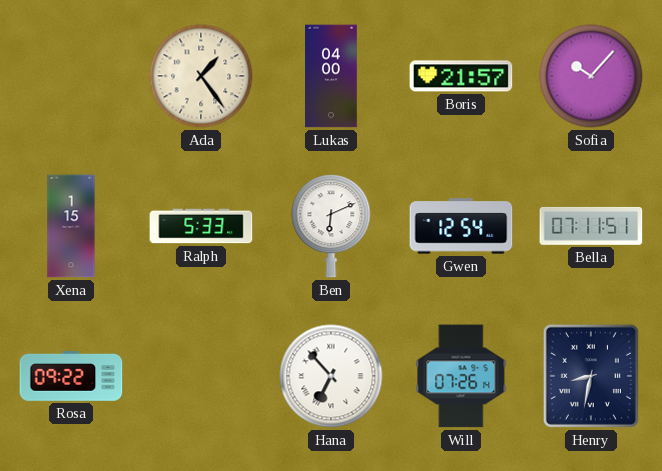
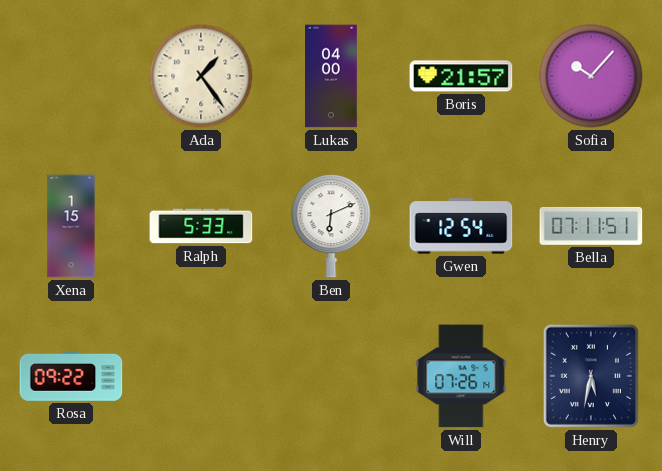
Hana: 6:53 -> none
Henry: 8:32 -> 5:32
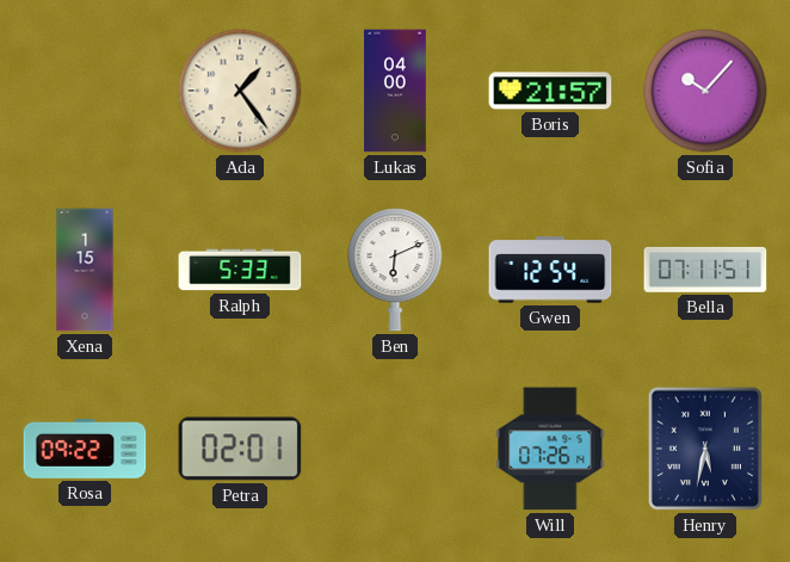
Petra: none -> 02:01
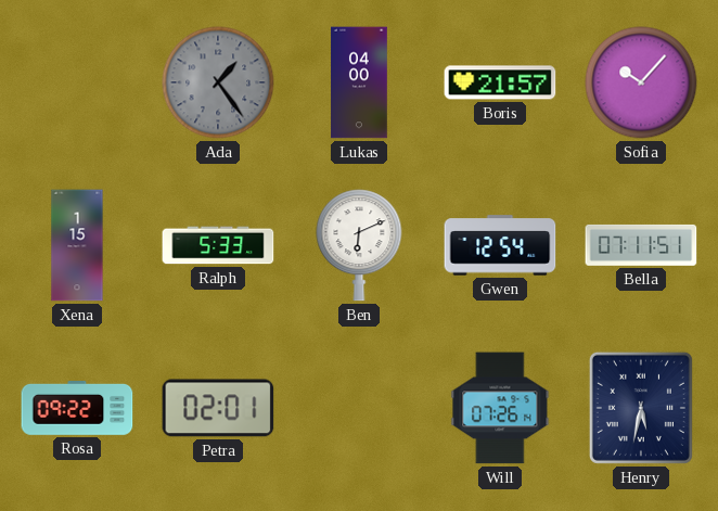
Ada dial: cream -> grey
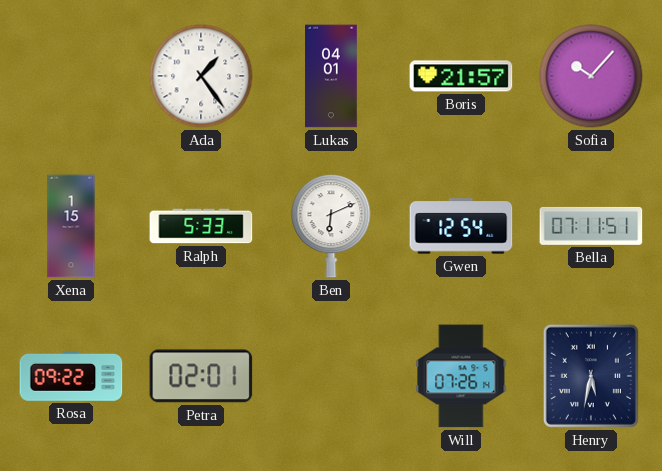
Ada dial: grey -> white
Lukas: 04:00 -> 04:01
